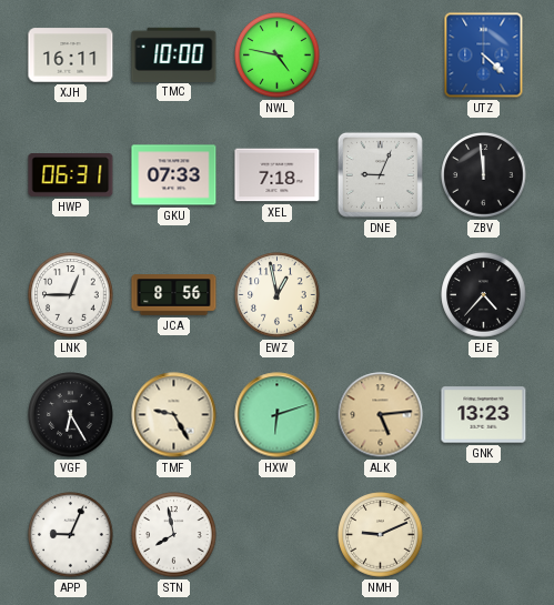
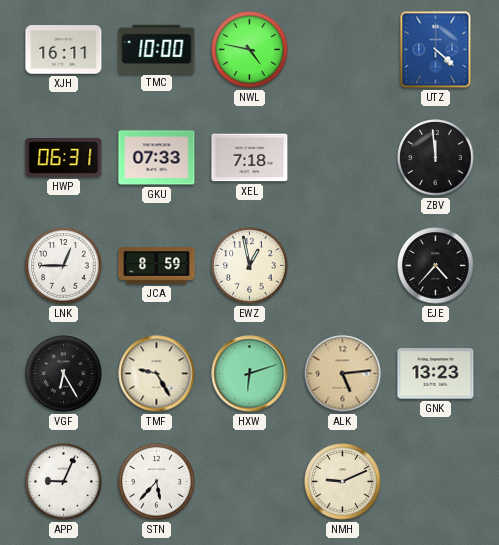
DNE: 9:04 -> none
JCA: 8:56 -> 8:59
STN: 7:58 -> 5:37
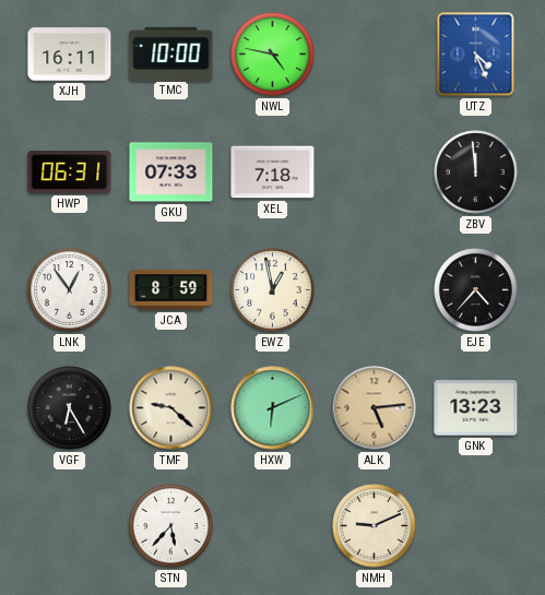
UTZ: 4:22 -> 4:26
LNK: 12:45 -> 12:54
TMF: 9:25 -> 9:22
HXW: 6:12 -> 6:11
APP: 9:04 -> none
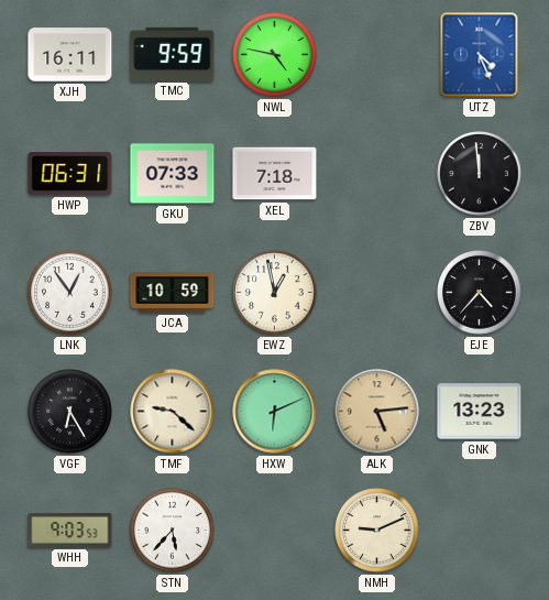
TMC: 10:00 -> 9:59
JCA: 8:59 -> 10:59
WHH: none -> 9:03
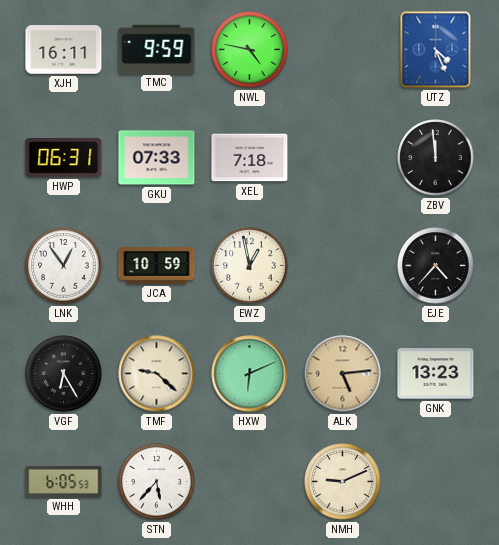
WHH: 9:03 -> 6:05
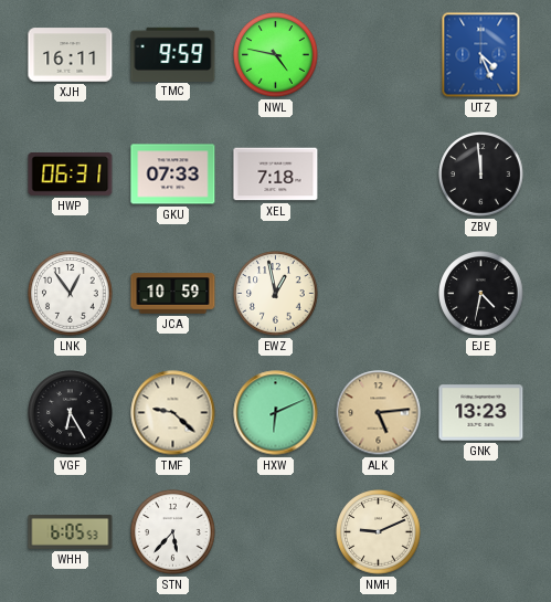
EJE: 4:37 -> 4:32
